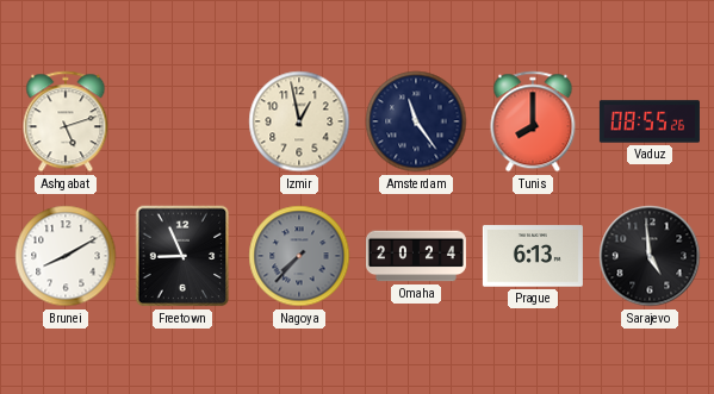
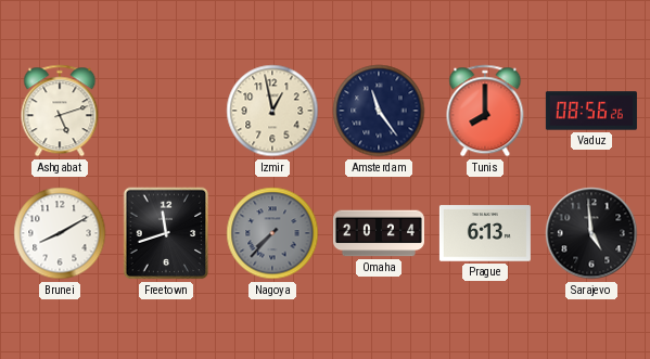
Vaduz: 08:55 -> 08:56
Freetown: 8:56 -> 11:42
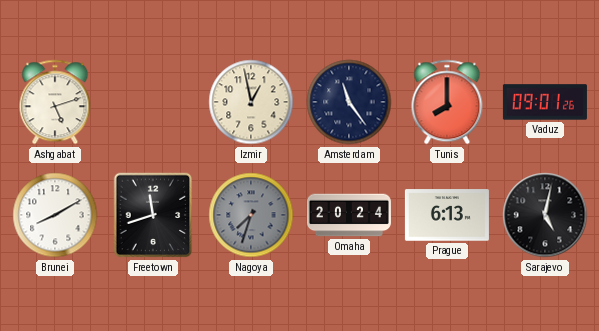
Vaduz: 08:56 -> 09:01
Nagoya: 7:37 -> 7:33
Sarajevo: 4:59 -> 5:02
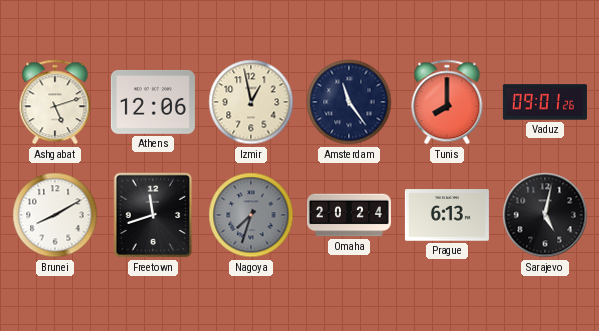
Athens: none -> 12:06
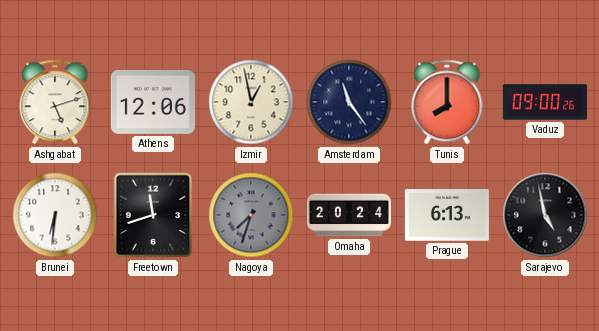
Vaduz: 09:01 -> 09:00
Brunei: 8:10 -> 6:31
Sarajevo: 5:02 -> 4:58
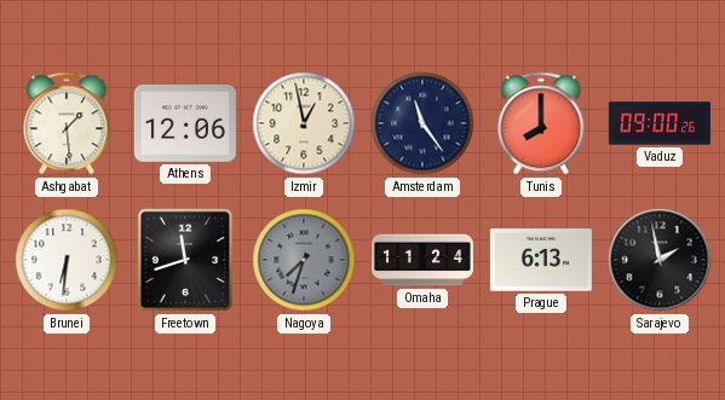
Ashgabat: 5:12 -> 1:29
Omaha: 20:24 -> 11:24
Sarajevo: 4:58 -> 1:58
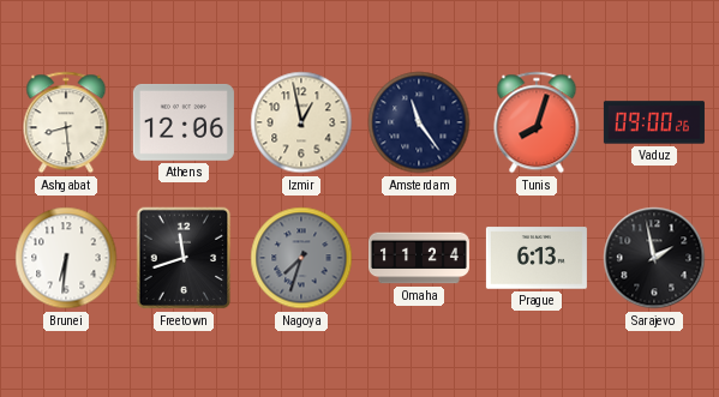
Ashgabat: 1:29 -> 8:29
Tunis: 8:00 -> 8:03
